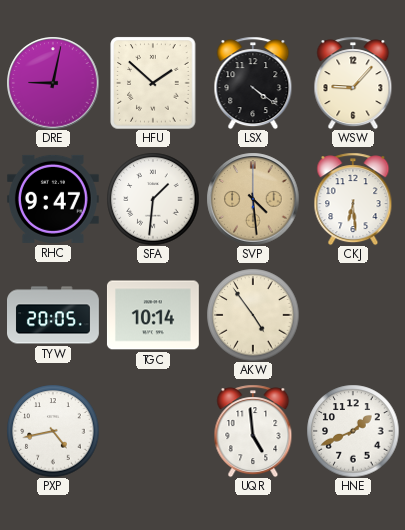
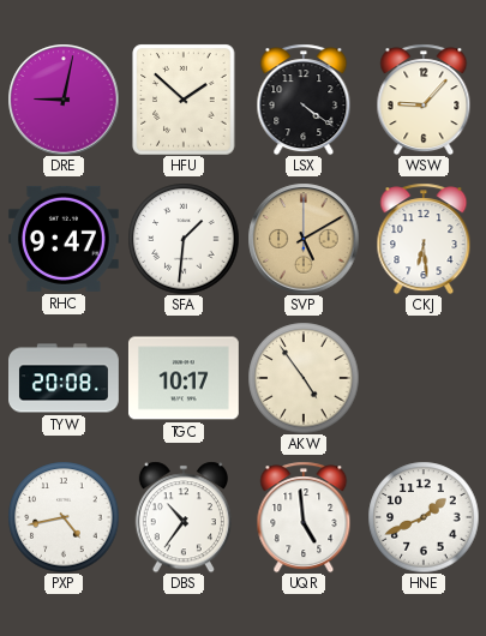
SVP: 4:29 -> 5:10
TYW: 20:05 -> 20:08
TGC: 10:14 -> 10:17
DBS: none -> 10:36
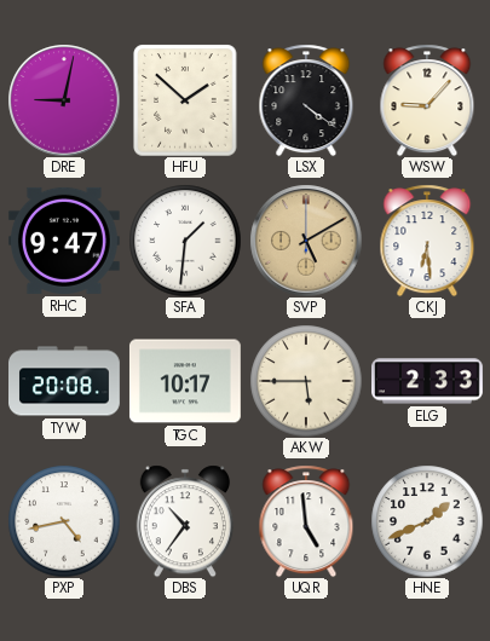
AKW: 4:54 -> 5:45
ELG: none -> 2:33
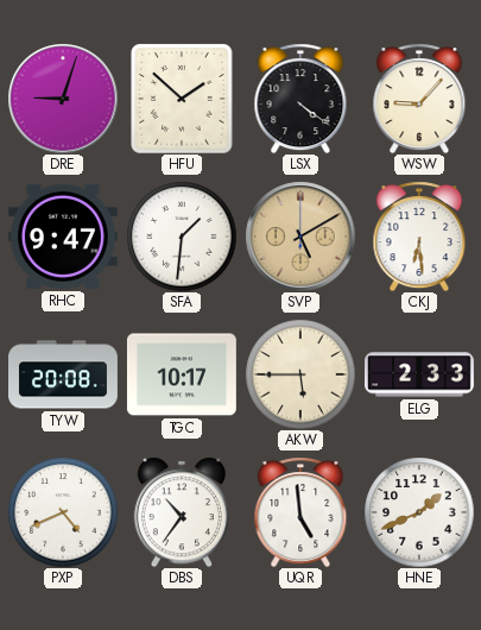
DRE: 9:02 -> 9:03
PXP: 4:43 -> 4:41
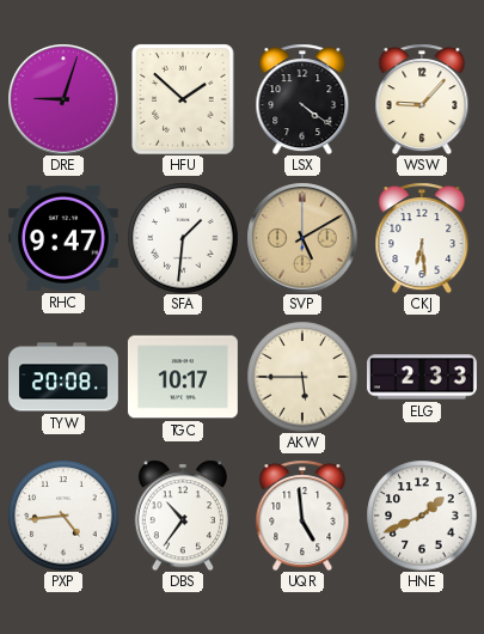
PXP: 4:41 -> 4:44
